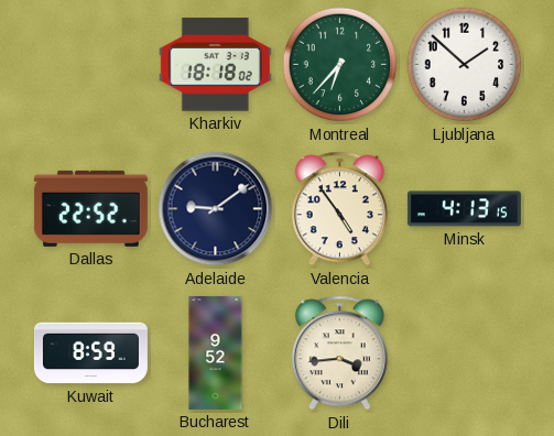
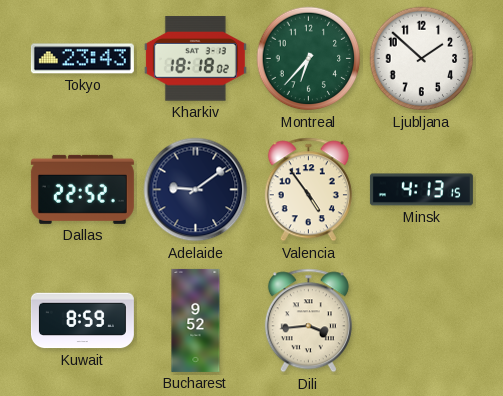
Tokyo: none -> 23:43
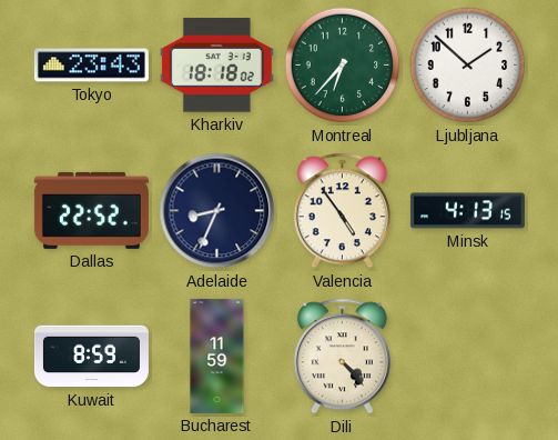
Adelaide: 9:09 -> 8:34
Bucharest: 9:52 -> 11:59
Dili: 3:44 -> 4:23
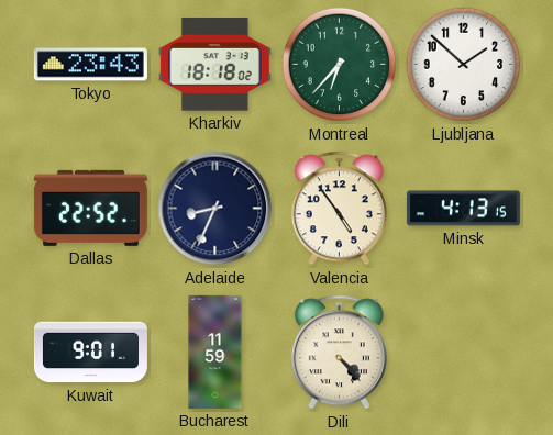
Kuwait: 8:59 -> 9:01
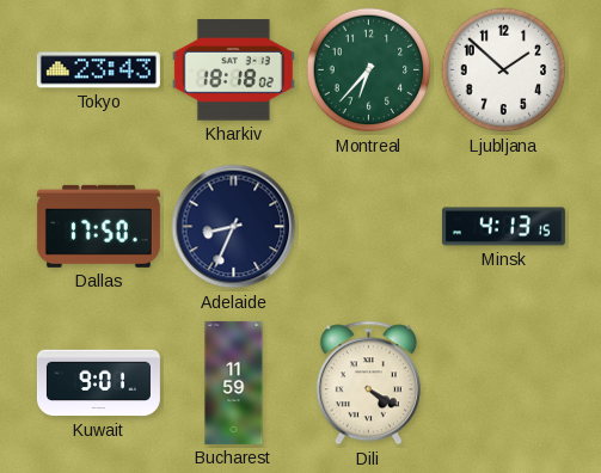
Dallas: 22:52 -> 17:50
Valencia: 4:54 -> none
Dili: 4:23 -> 4:20
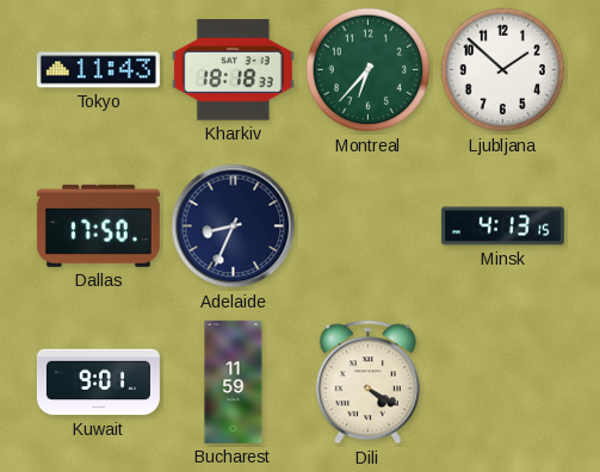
Tokyo: 23:43 -> 11:43
Kharkiv: 18:18:02 -> 18:18:33
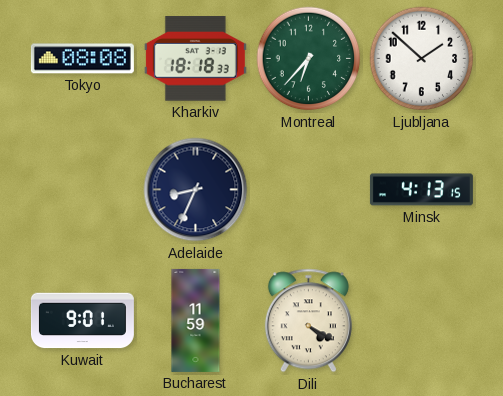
Tokyo: 11:43 -> 08:08
Dallas: 17:50 -> none
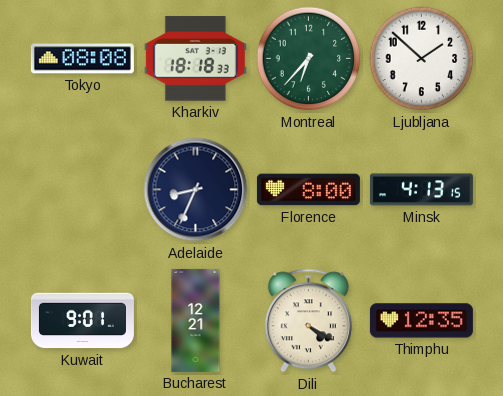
Florence: none -> 8:00
Bucharest: 11:59 -> 12:21
Thimphu: none -> 12:35
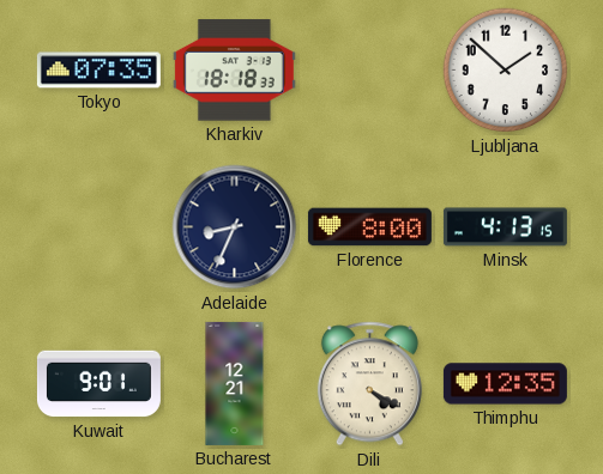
Tokyo: 08:08 -> 07:35
Montreal: 6:37 -> none
